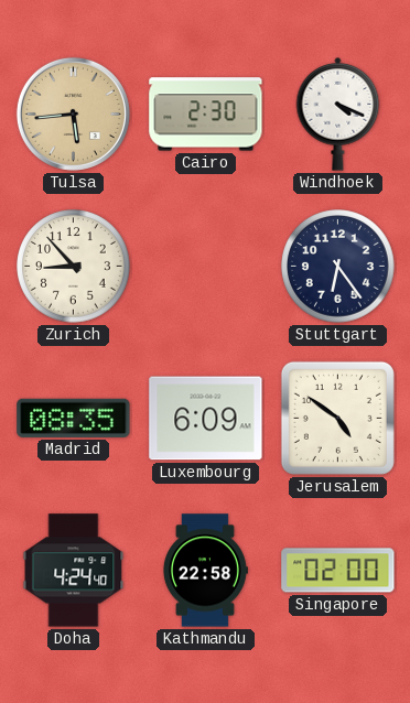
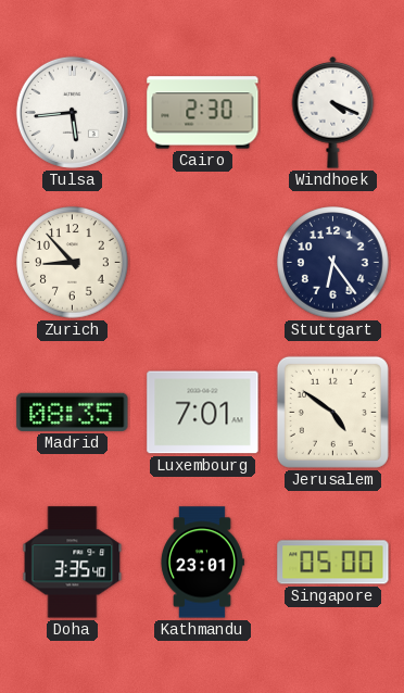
Tulsa dial: champagne -> white
Luxembourg: 6:09 -> 7:01
Doha: 4:24 -> 3:35
Kathmandu: 22:58 -> 23:01
Singapore: 02:00 -> 05:00
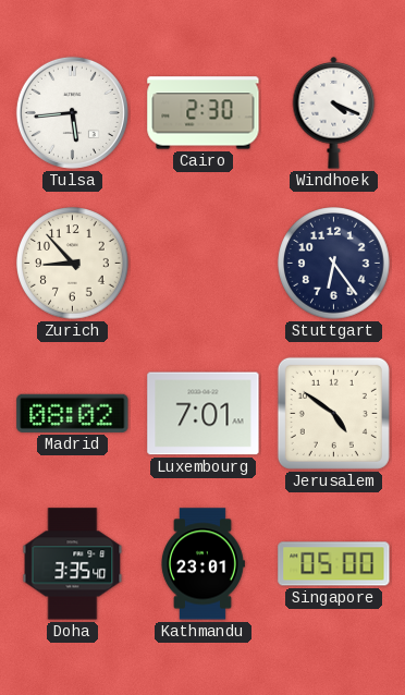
Madrid: 08:35 -> 08:02
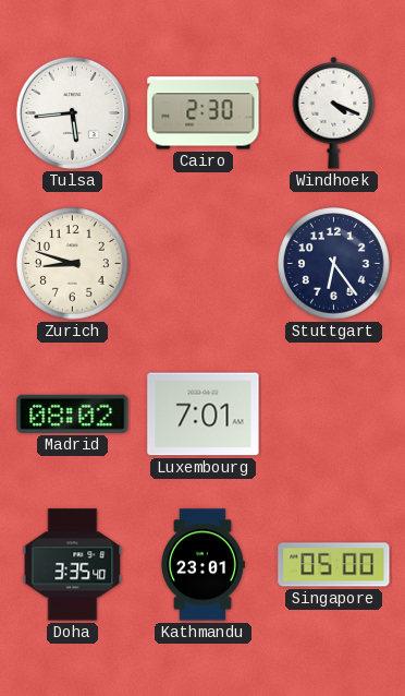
Zurich: 8:53 -> 8:48
Jerusalem: 4:51 -> none
